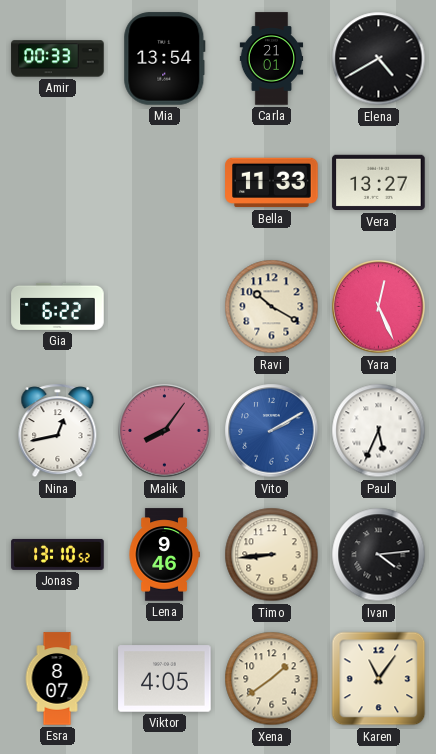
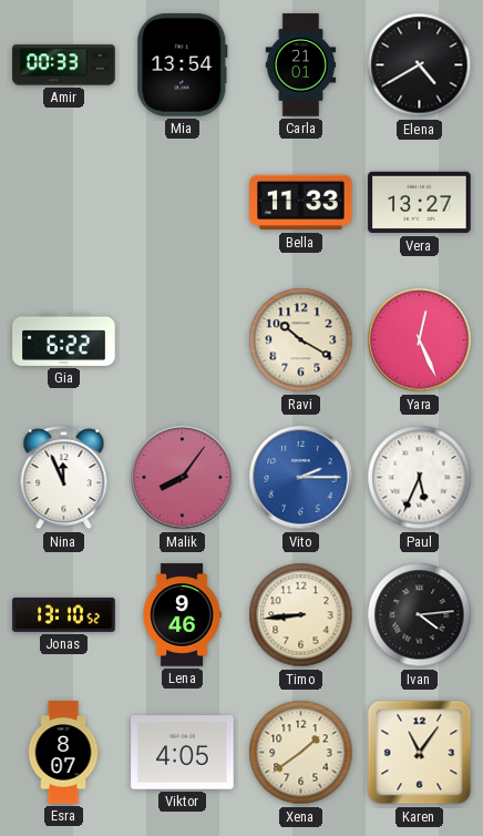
Nina: 12:43 -> 11:56
Vito: 2:10 -> 2:15
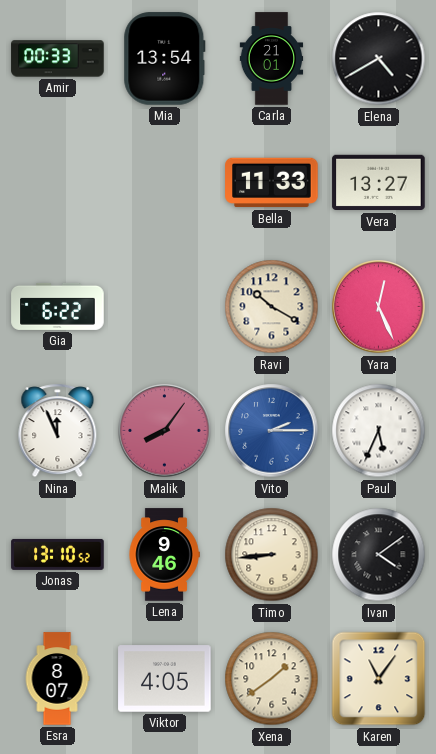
Ivan: 4:14 -> 4:09
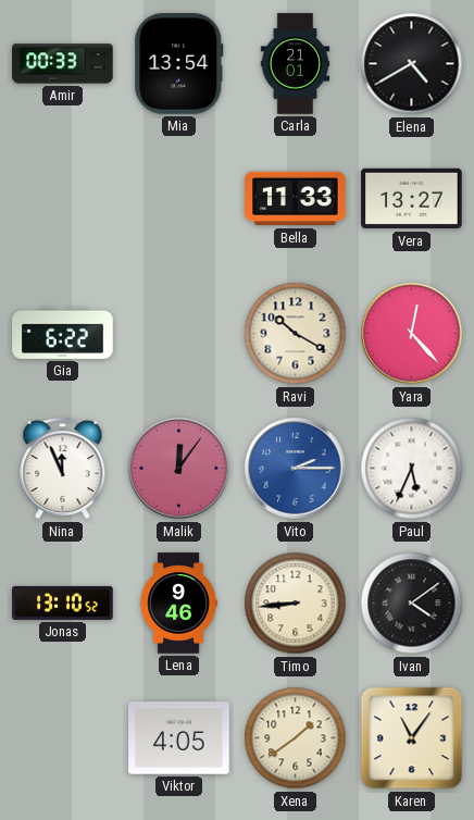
Yara: 12:26 -> 12:23
Malik: 8:06 -> 12:06
Esra: 8:07 -> none
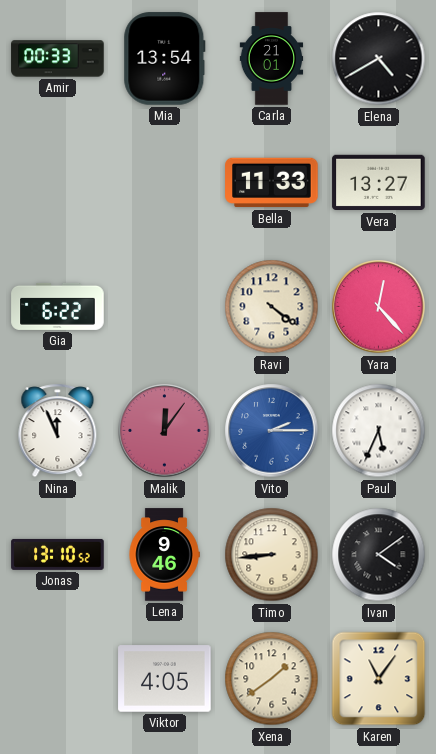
Ravi: 10:20 -> 4:21
